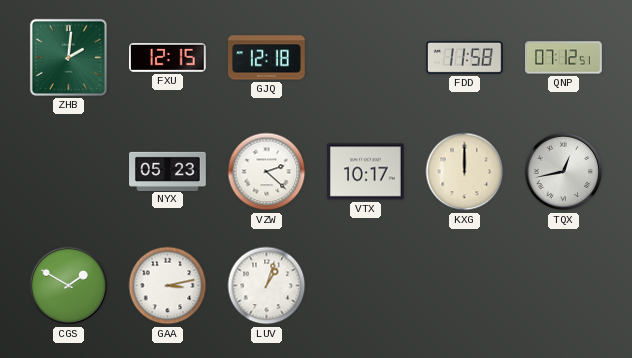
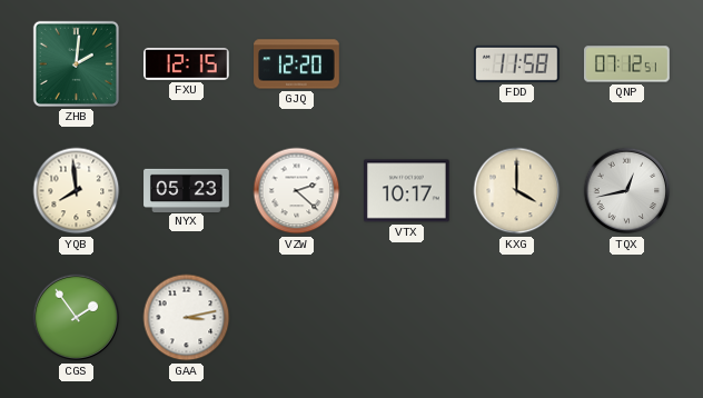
GJQ: 12:18 -> 12:20
YQB: none -> 7:59
KXG: 12:00 -> 4:00
CGS: 1:50 -> 1:54
LUV: 1:03 -> none
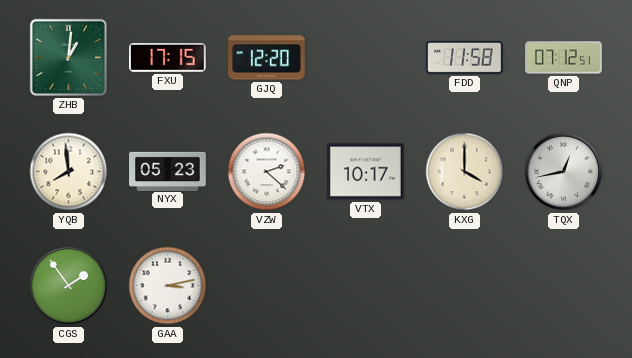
ZHB: 2:01 -> 1:01
FXU: 12:15 -> 17:15
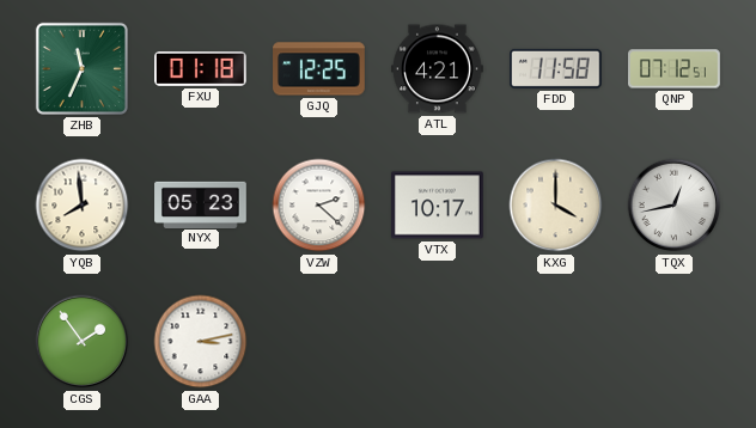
ZHB: 1:01 -> 11:34
FXU: 17:15 -> 01:18
GJQ: 12:20 -> 12:25
ATL: none -> 4:21
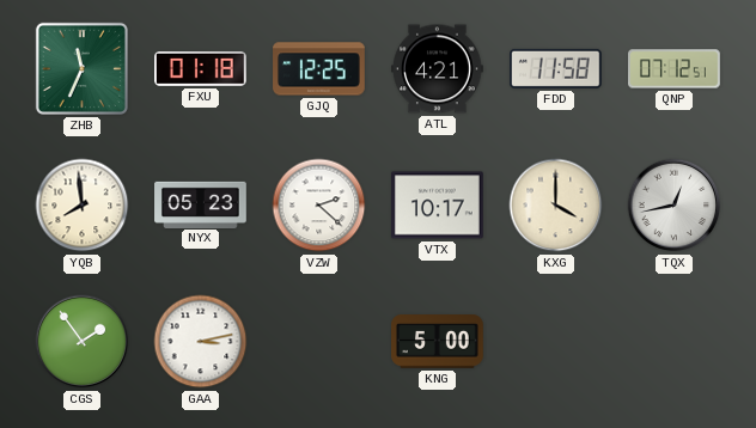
KNG: none -> 5:00
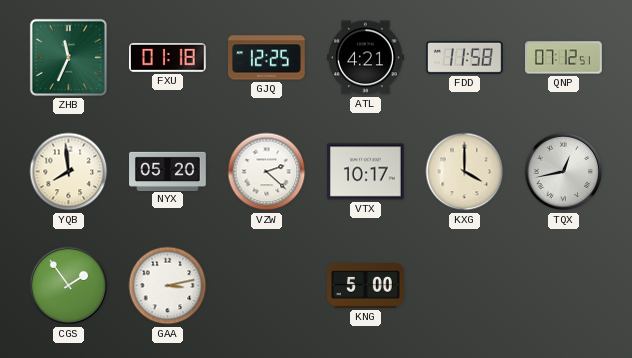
NYX: 05:23 -> 05:20
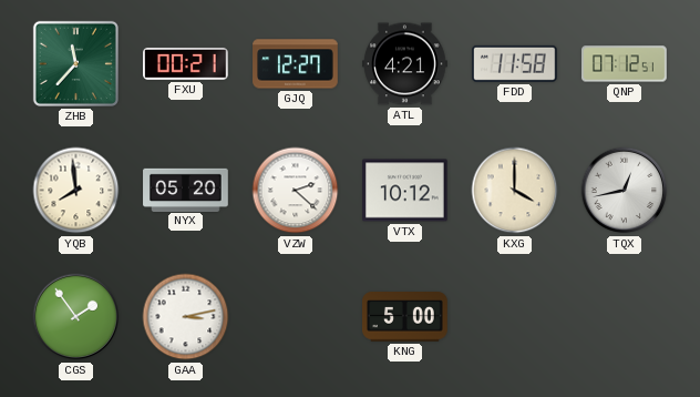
ZHB: 11:34 -> 11:37
FXU: 01:18 -> 00:21
GJQ: 12:25 -> 12:27
VTX: 10:17 -> 10:12
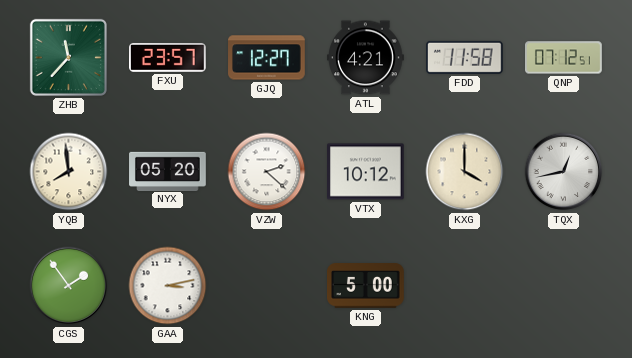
FXU: 00:21 -> 23:57
